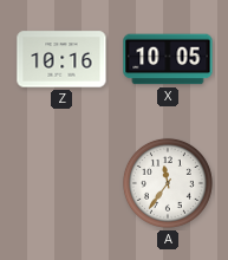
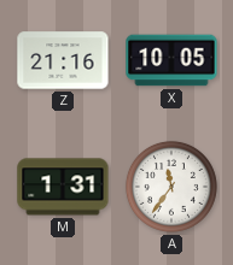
Z: 10:16 -> 21:16
M: none -> 1:31
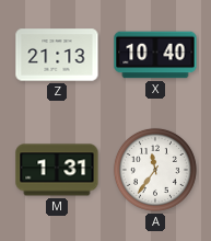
Z: 21:16 -> 21:13
X: 10:05 -> 10:40
